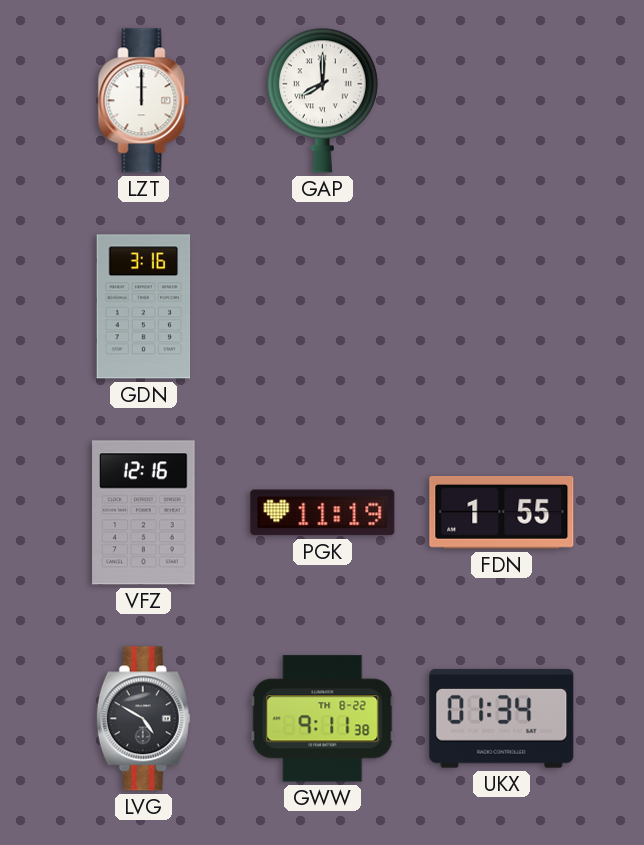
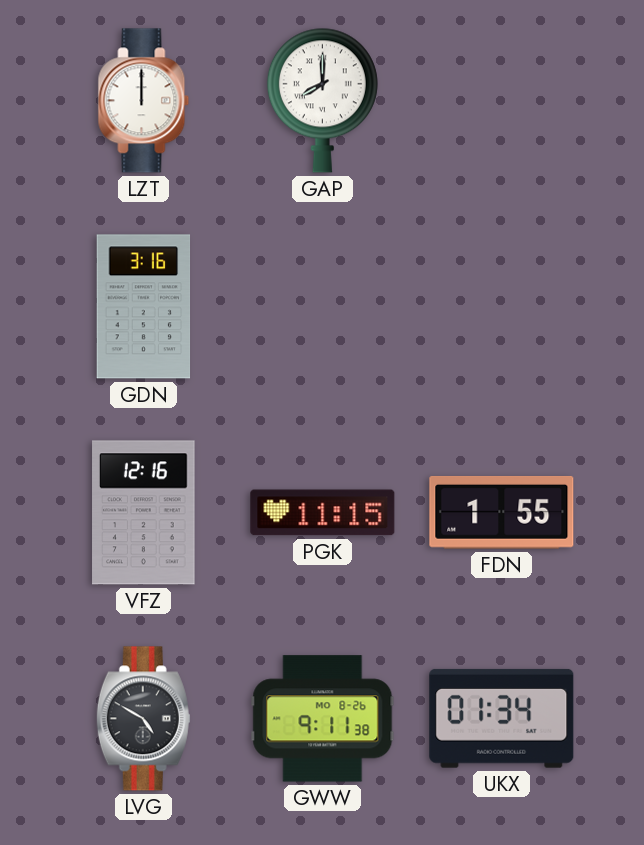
PGK: 11:19 -> 11:15
GWW date: TH 8-22 -> MO 8-26
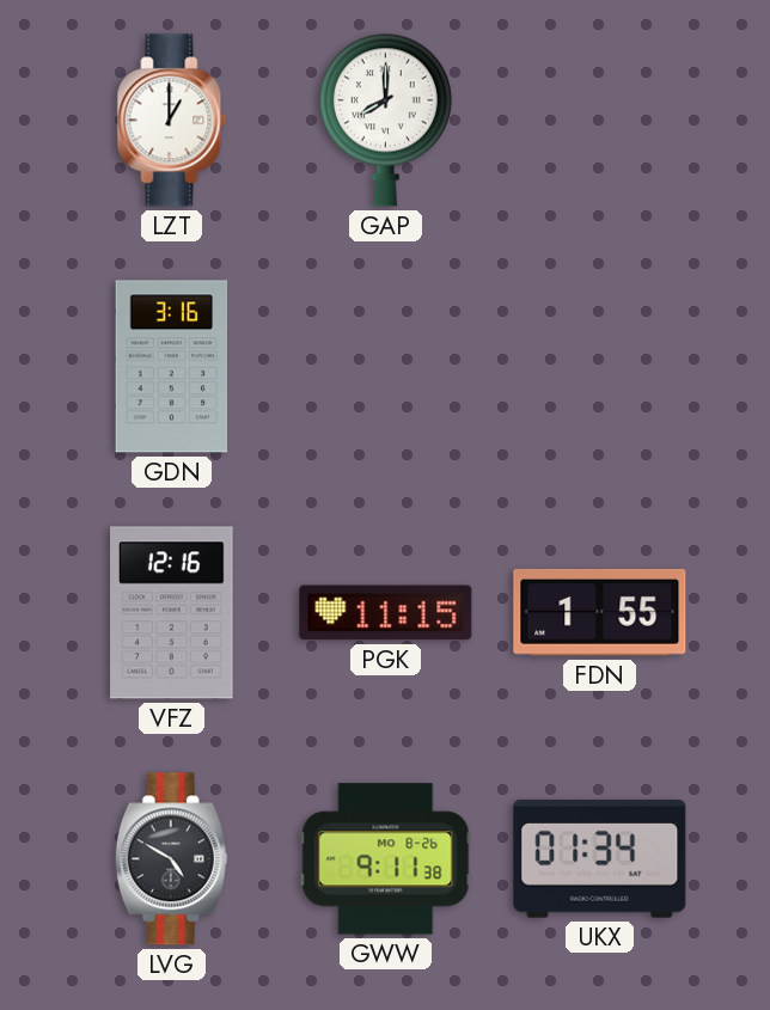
LZT: 12:00 -> 1:00
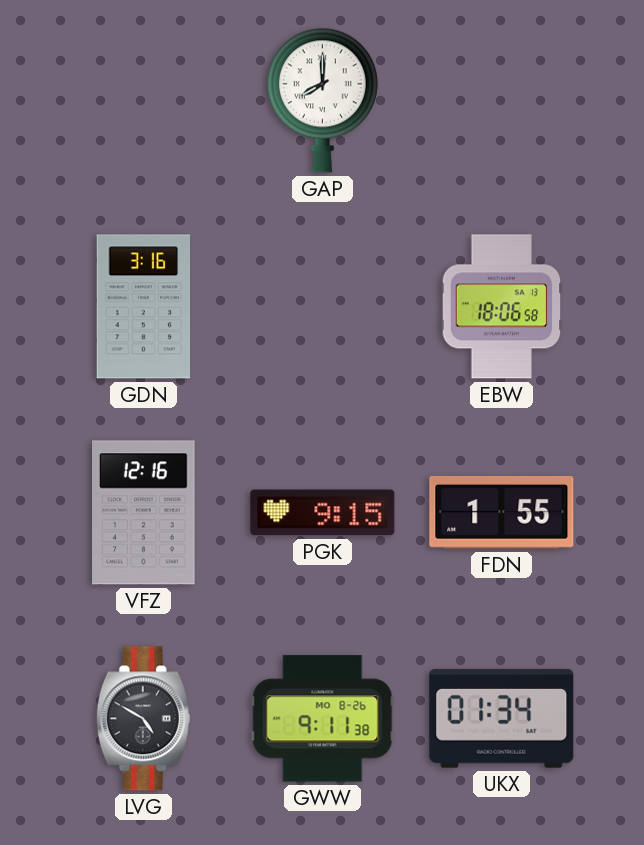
LZT: 1:00 -> none
EBW: none -> 18:06
PGK: 11:15 -> 9:15
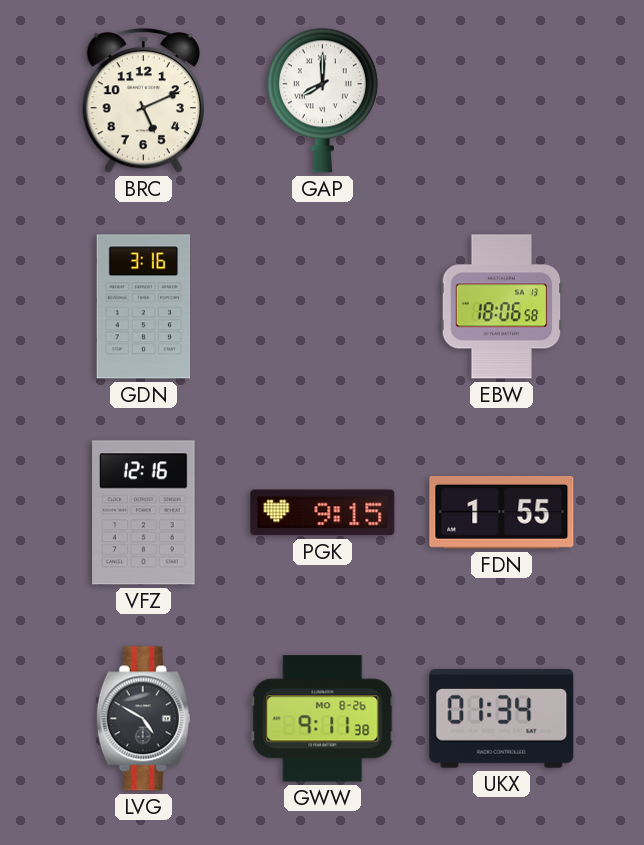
BRC: none -> 5:11
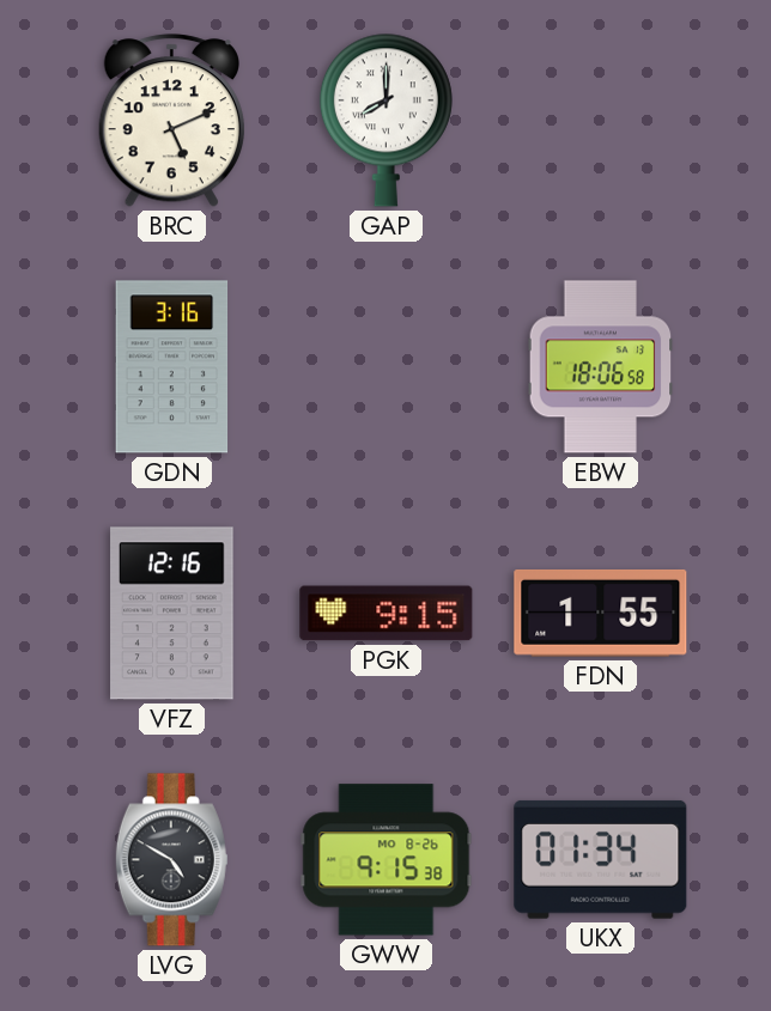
GWW: 9:11 -> 9:15
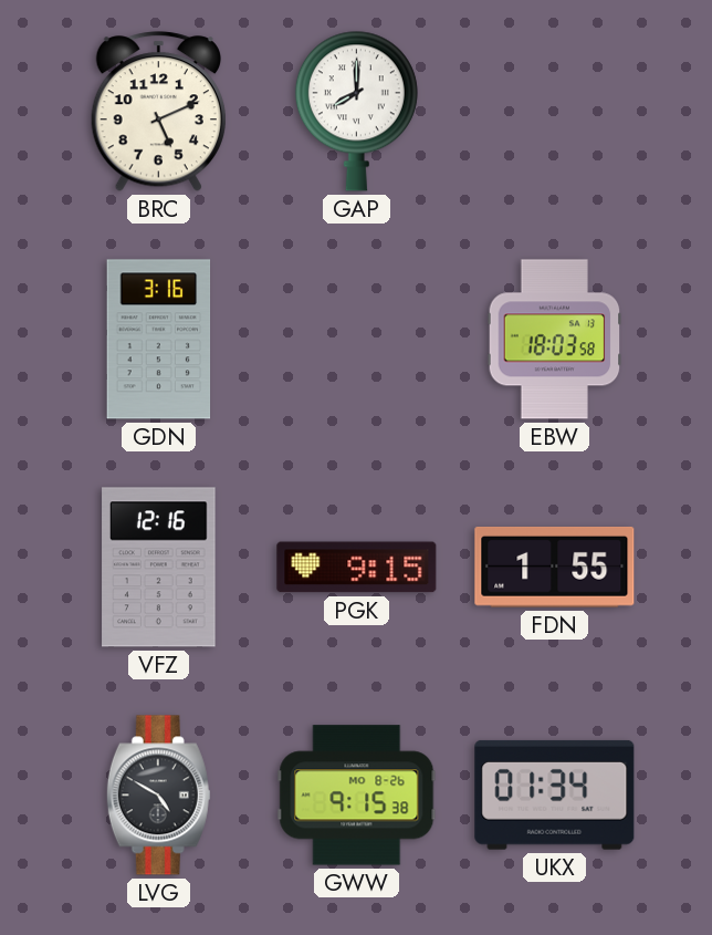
EBW: 18:06 -> 18:03
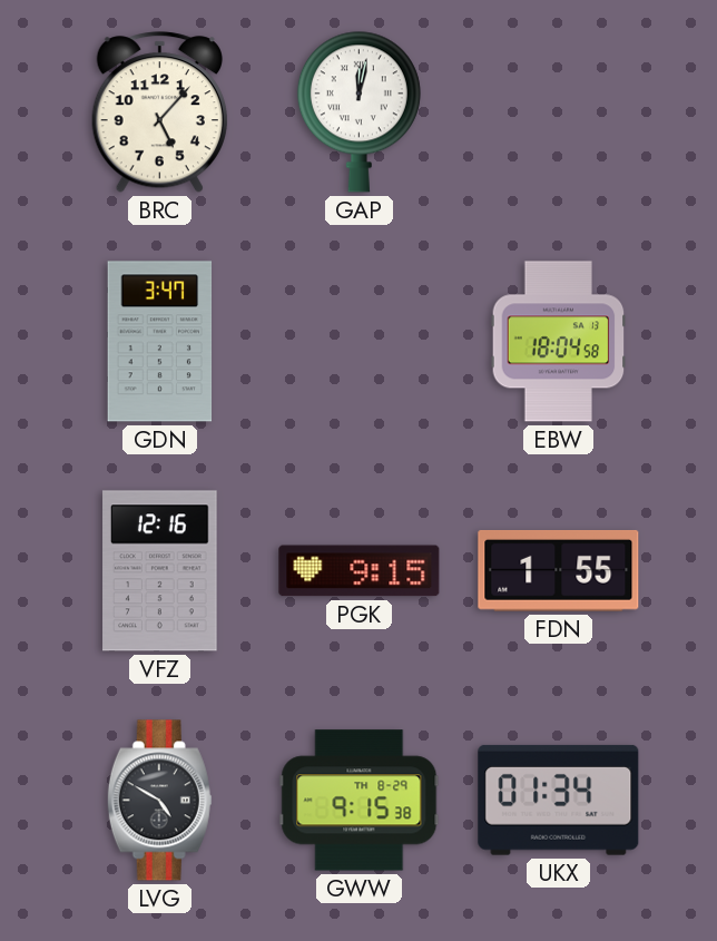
BRC: 5:11 -> 5:07
GAP: 8:00 -> 12:02
GDN: 3:16 -> 3:47
EBW: 18:03 -> 18:04
GWW date: MO 8-26 -> TH 8-29
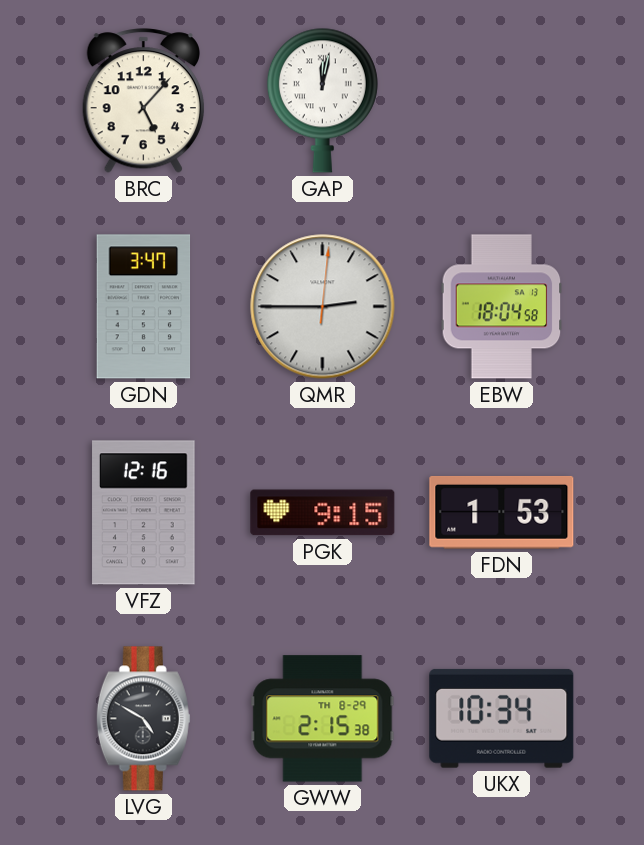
QMR: none -> 2:45
FDN: 1:55 -> 1:53
GWW: 9:15 -> 2:15
UKX: 01:34 -> 10:34
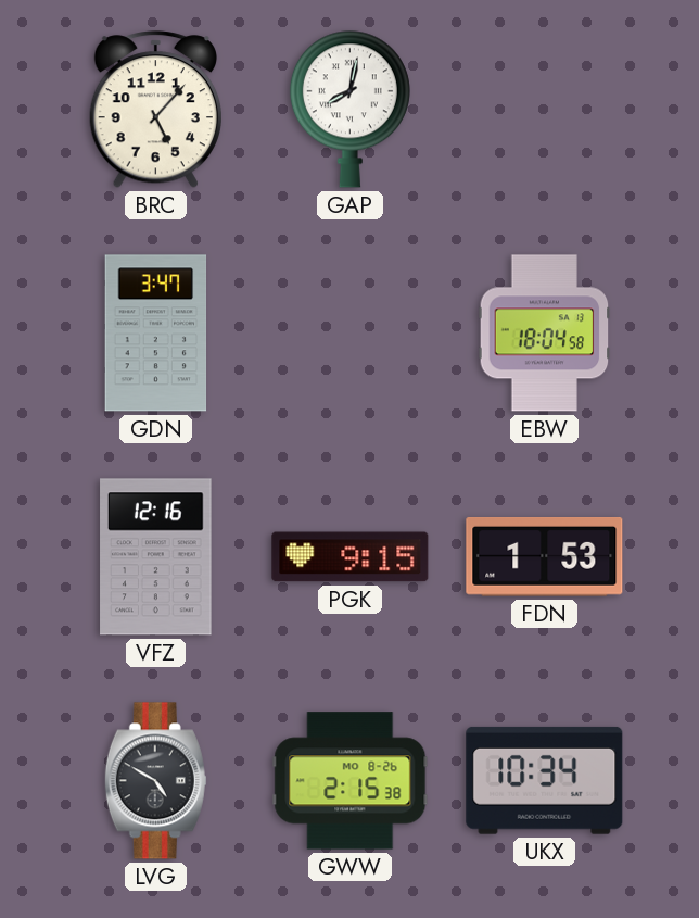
GAP: 12:02 -> 8:02
QMR: 2:45 -> none
GWW date: TH 8-29 -> MO 8-26
